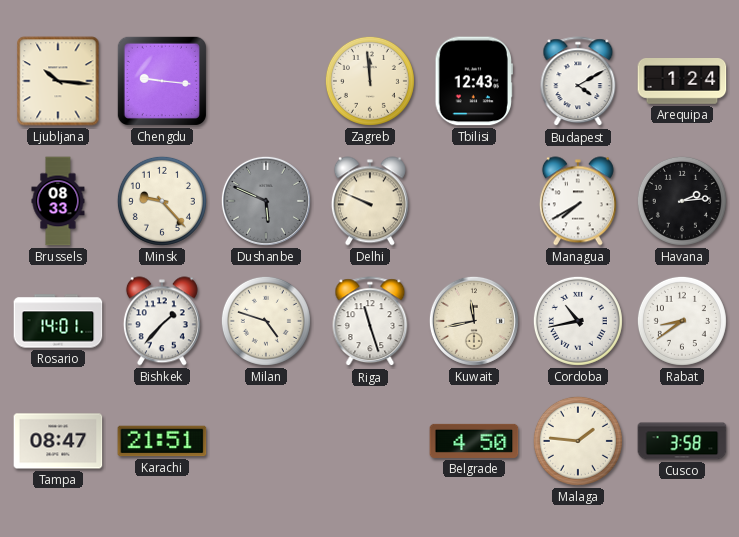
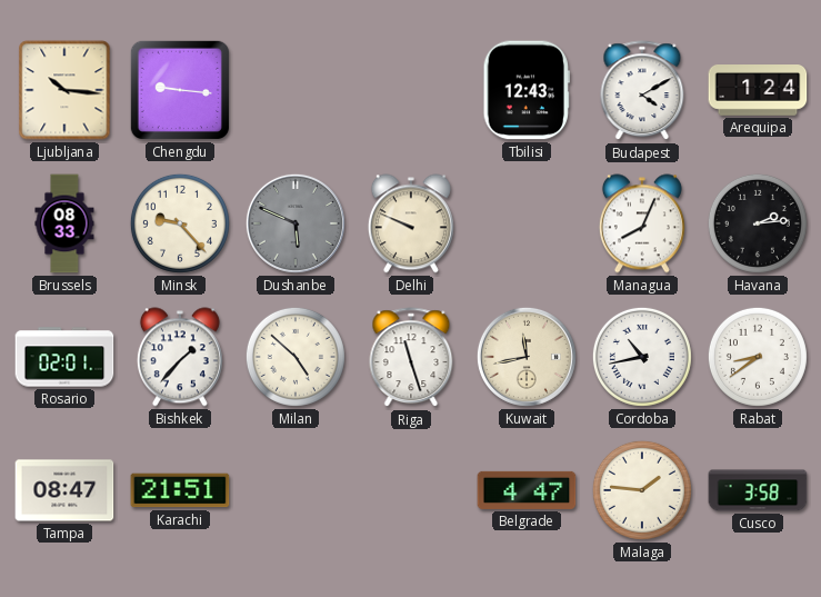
Zagreb: 11:59 -> none
Managua: 7:40 -> 8:04
Rosario: 14:01 -> 02:01
Milan: 4:48 -> 4:52
Belgrade: 4:50 -> 4:47
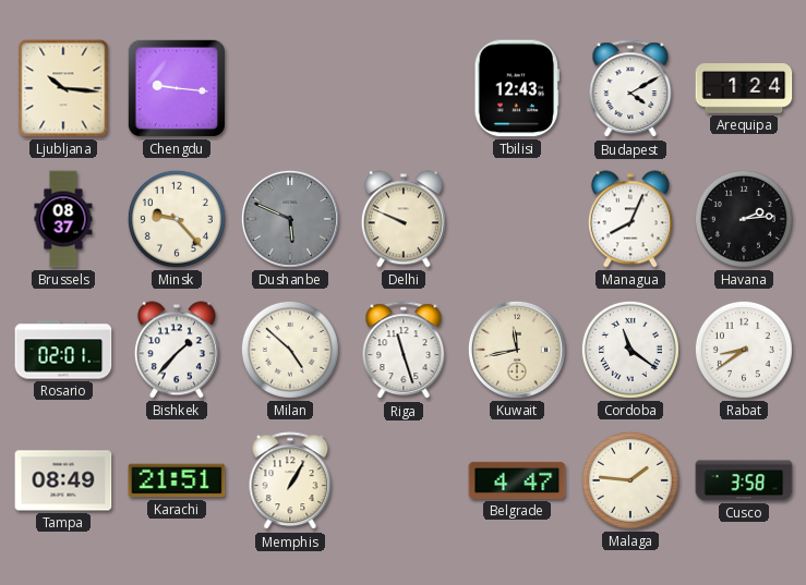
Brussels: 08:33 -> 08:37
Cordoba: 10:43 -> 11:21
Tampa: 08:47 -> 08:49
Memphis: none -> 1:05
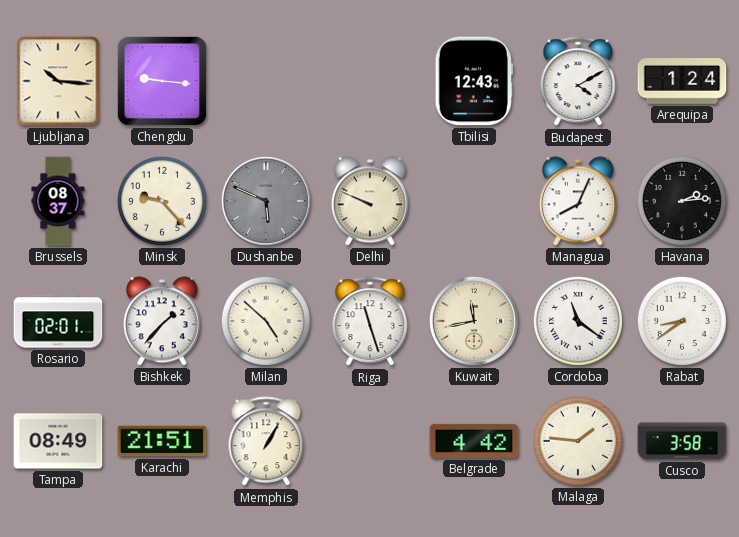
Belgrade: 4:47 -> 4:42
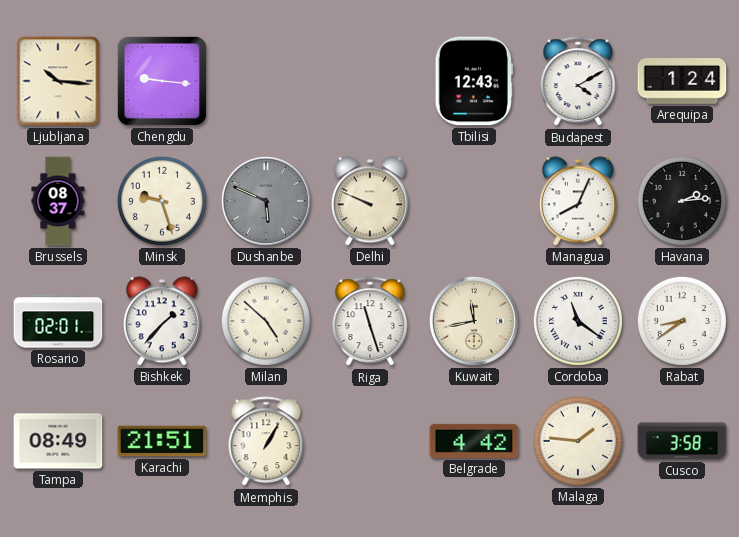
Minsk: 9:23 -> 9:27
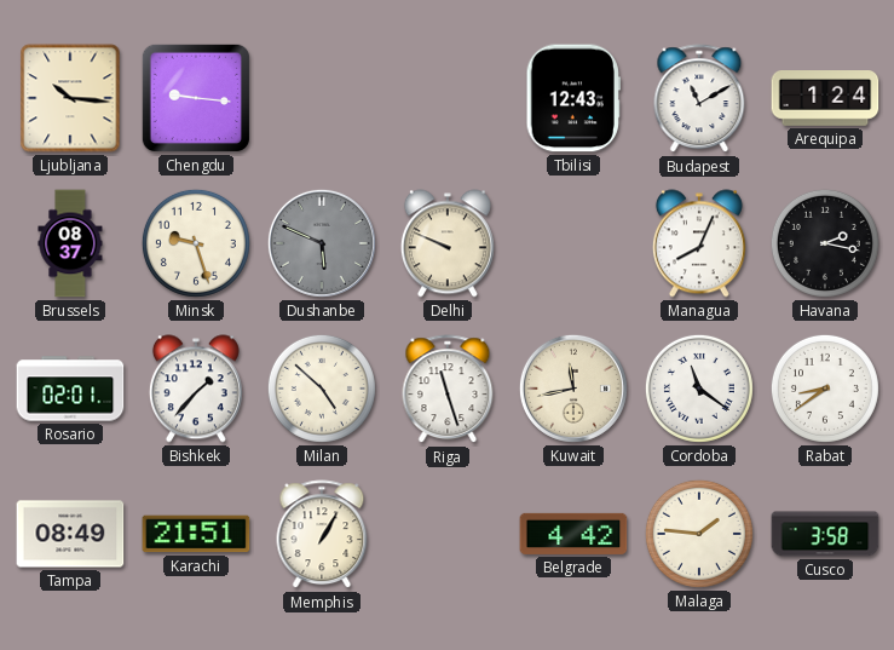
Budapest: 4:10 -> 11:10
Havana: 2:14 -> 2:17
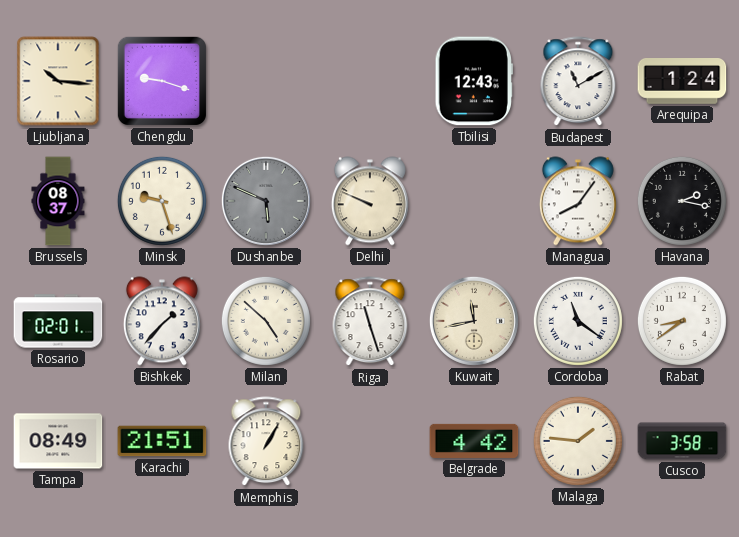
Chengdu: 9:16 -> 9:18
Managua: 8:04 -> 8:06
